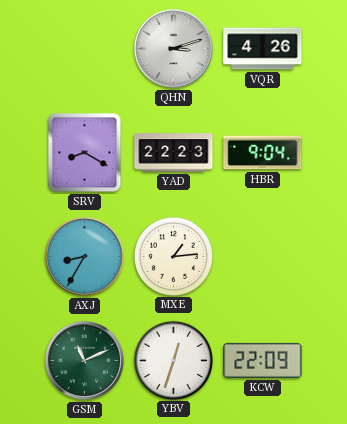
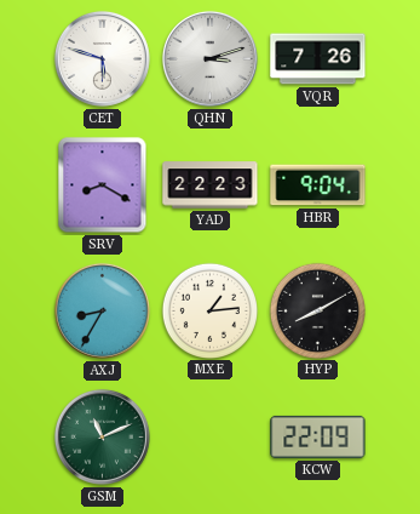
CET: none -> 5:48
VQR: 4:26 -> 7:26
HYP: none -> 8:10
YBV: 12:33 -> none
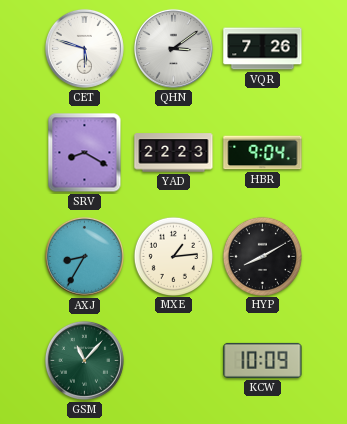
QHN: 3:12 -> 3:09
GSM: 11:11 -> 11:07
KCW: 22:09 -> 10:09
